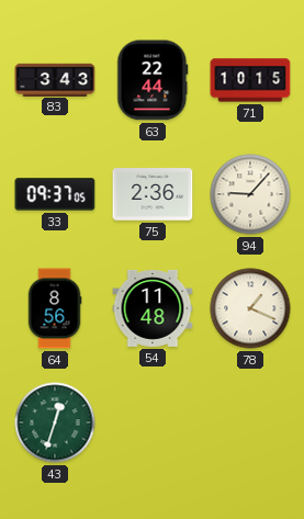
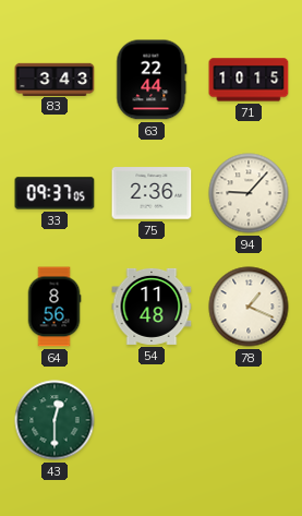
43: 12:33 -> 12:30
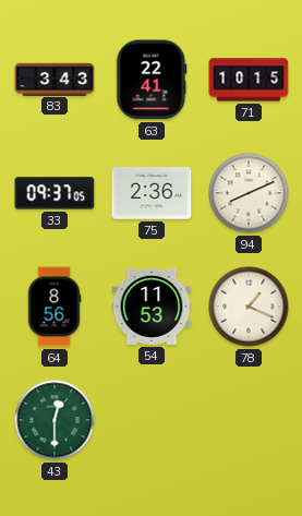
63: 22:44 -> 22:41
94: 9:07 -> 8:11
54: 11:48 -> 11:53
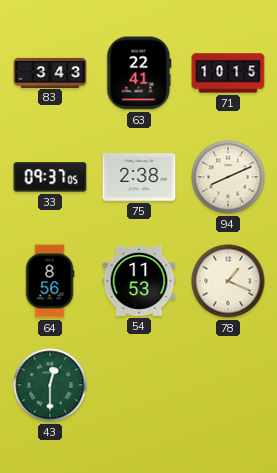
75: 2:36 -> 2:38
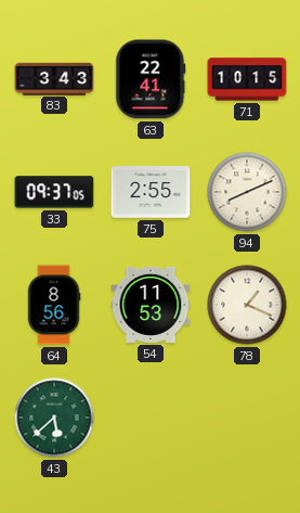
75: 2:38 -> 2:55
43: 12:30 -> 5:38
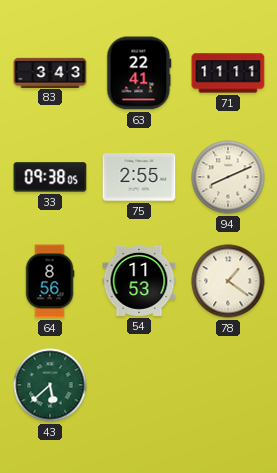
71: 10:15 -> 11:11
33: 09:37 -> 09:38
78: 1:19 -> 1:21
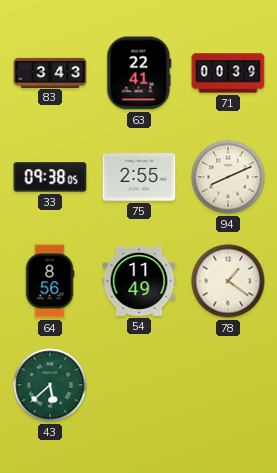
71: 11:11 -> 00:39
54: 11:53 -> 11:49
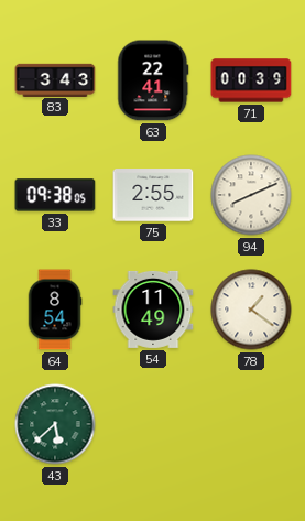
64: 8:56 -> 8:54
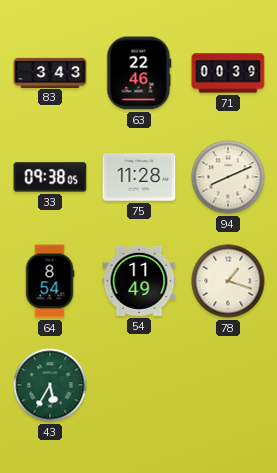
63: 22:41 -> 22:46
75: 2:55 -> 11:28
78: 1:21 -> 1:18
43: 5:38 -> 5:35
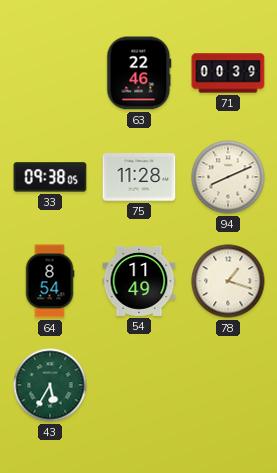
83: 3:43 -> none
